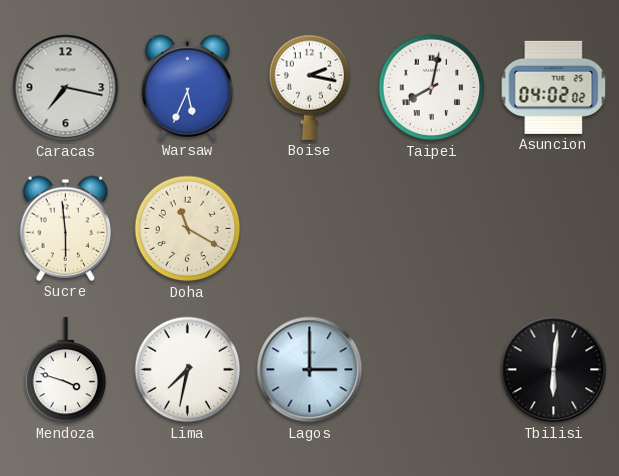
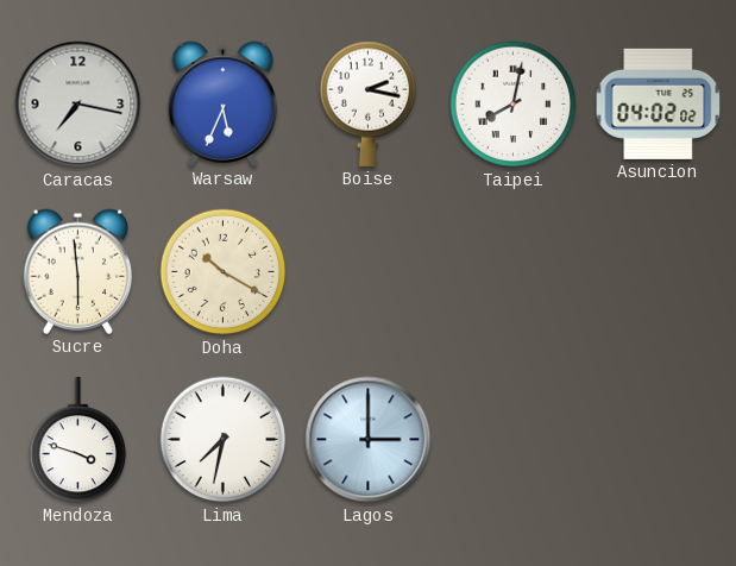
Doha: 11:20 -> 10:20
Tbilisi: 6:01 -> none
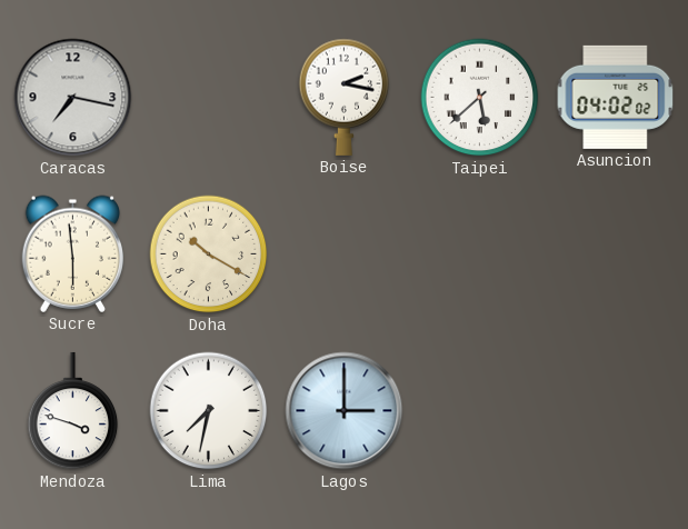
Warsaw: 5:34 -> none
Taipei: 8:02 -> 5:38
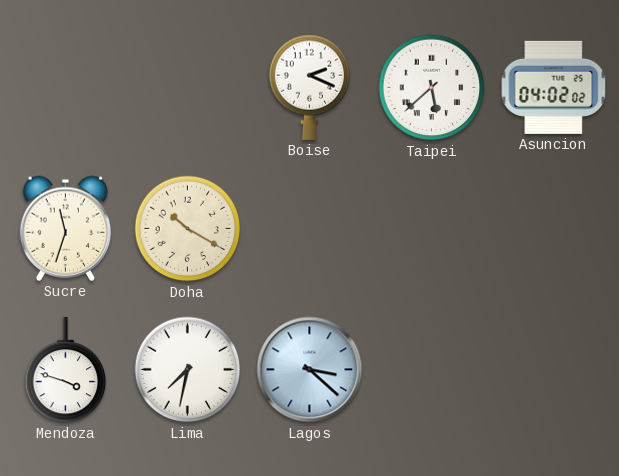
Caracas: 7:17 -> none
Boise: 2:17 -> 2:19
Sucre: 5:59 -> 11:33
Lagos: 3:00 -> 3:22
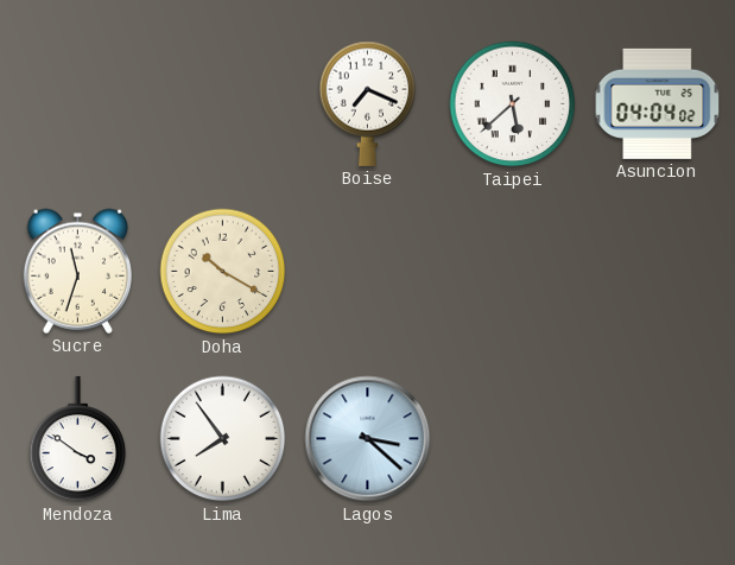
Boise: 2:19 -> 7:19
Asuncion: 04:02 -> 04:04
Mendoza: 3:48 -> 3:51
Lima: 7:32 -> 7:54
